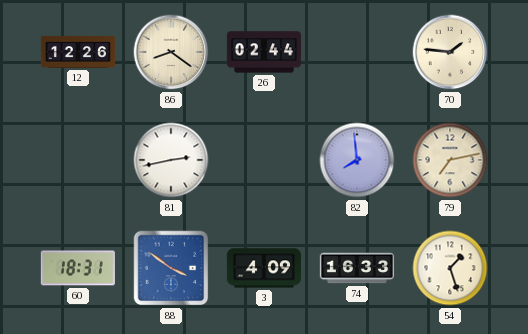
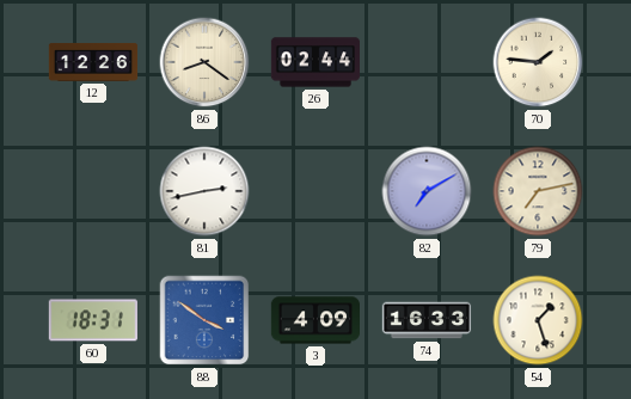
82: 7:59 -> 7:10
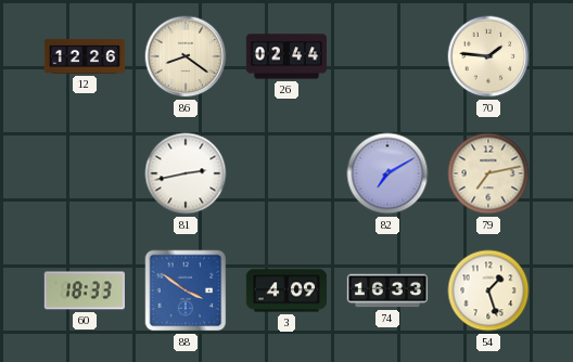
60: 18:31 -> 18:33
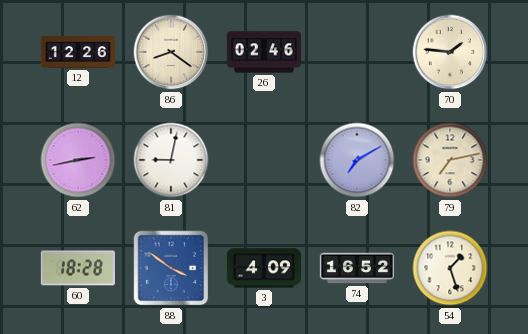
26: 02:44 -> 02:46
62: none -> 2:43
81: 2:43 -> 9:02
60: 18:33 -> 18:28
74: 16:33 -> 16:52
